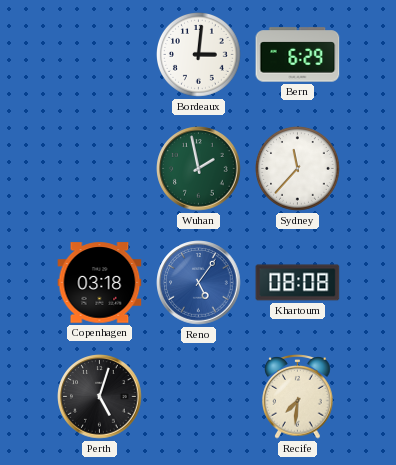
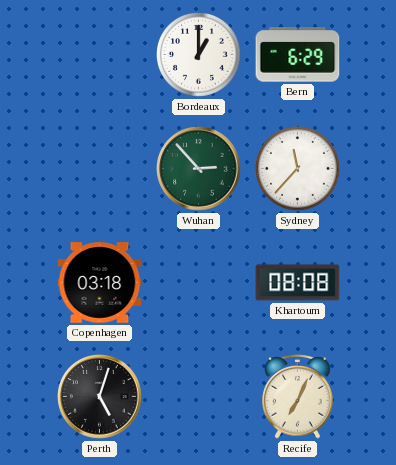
Bordeaux: 3:01 -> 1:00
Wuhan: 1:58 -> 2:53
Reno: 5:06 -> none
Recife: 7:31 -> 7:04
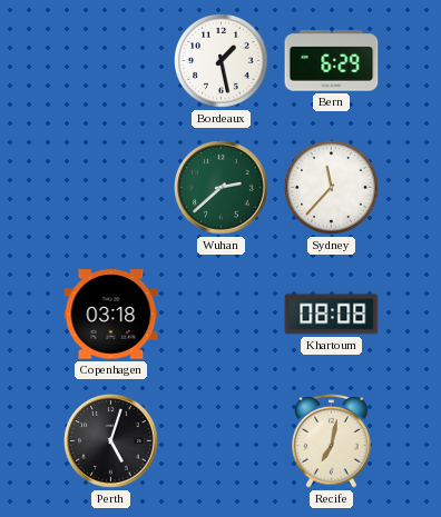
Bordeaux: 1:00 -> 1:28
Wuhan: 2:53 -> 2:38
Recife: 7:04 -> 7:02
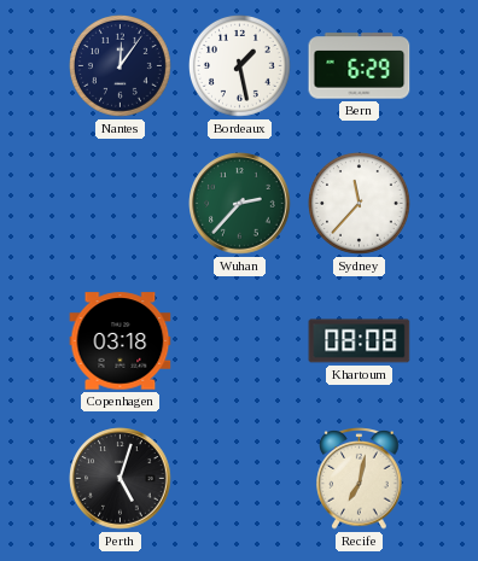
Nantes: none -> 12:06
Wuhan: 2:38 -> 2:37
